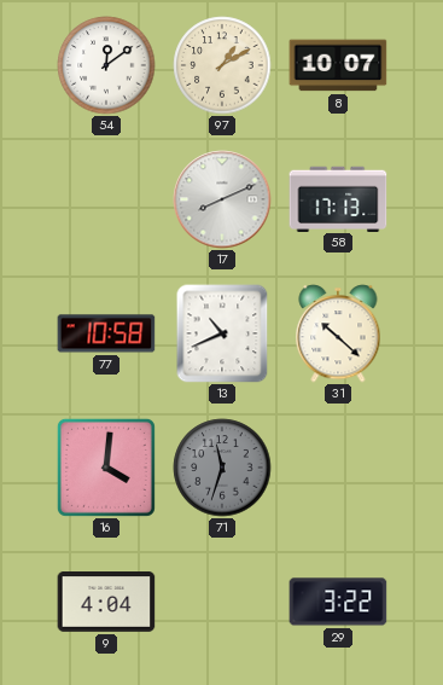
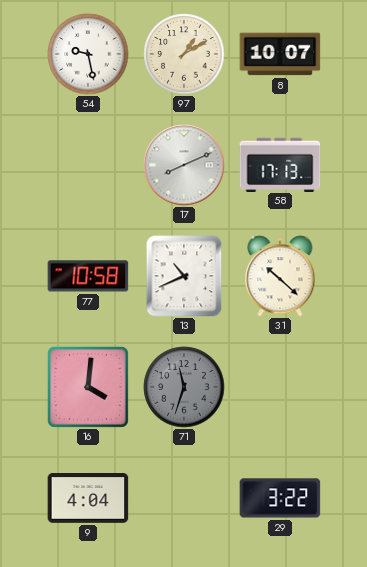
54: 12:09 -> 9:28
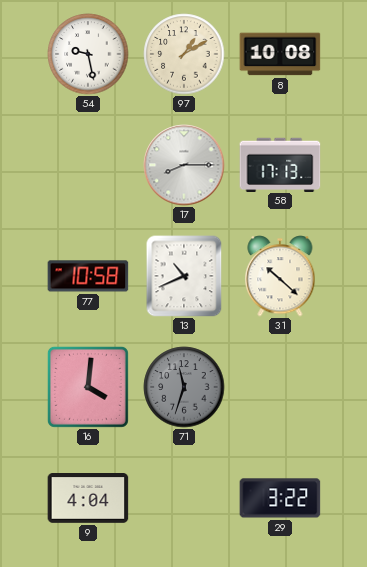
8: 10:07 -> 10:08
17: 8:11 -> 8:15
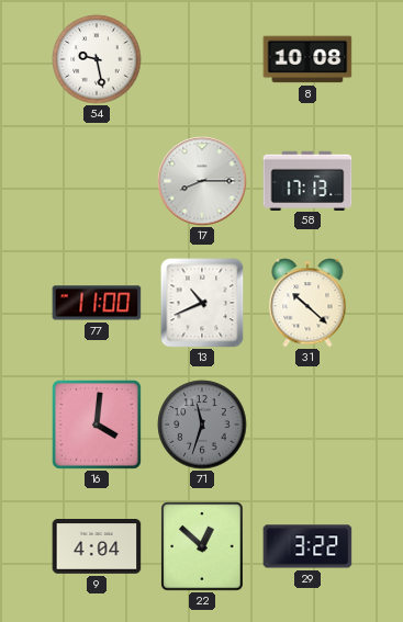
97: 1:10 -> none
77: 10:58 -> 11:00
22: none -> 12:52
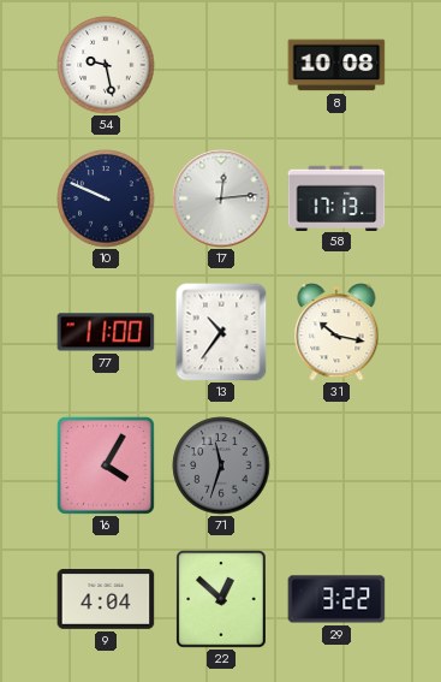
10: none -> 9:49
17: 8:15 -> 12:14
13: 10:41 -> 10:36
31: 10:22 -> 10:17
16: 4:01 -> 4:05
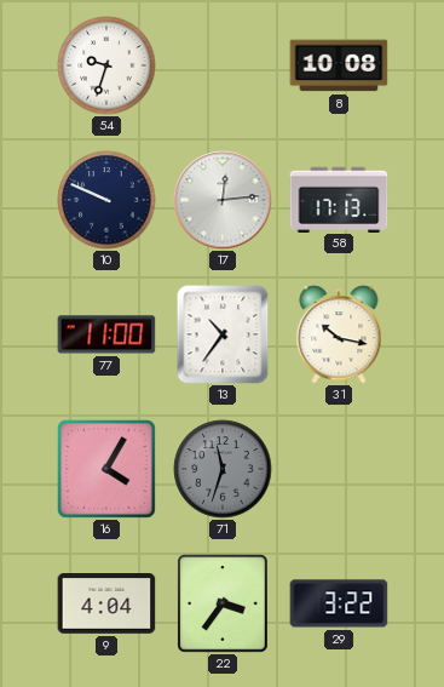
54: 9:28 -> 9:33
22: 12:52 -> 3:36
